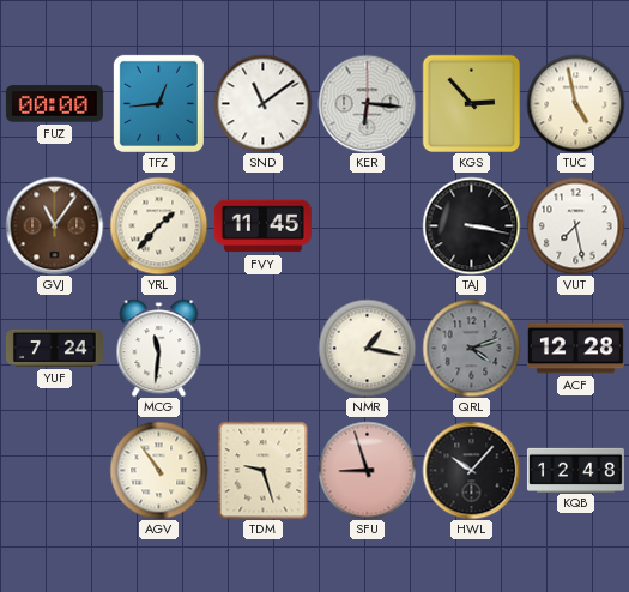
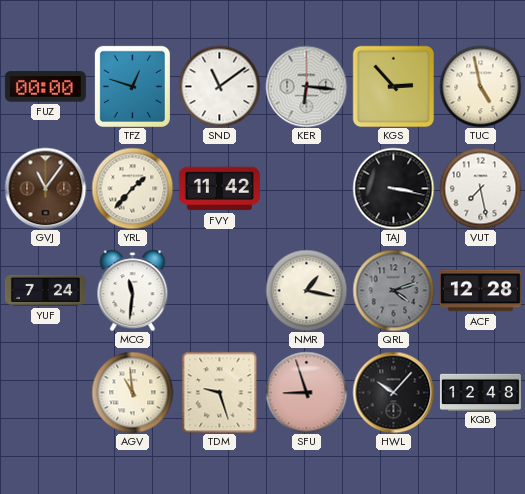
TFZ: 12:44 -> 12:48
FVY: 11:45 -> 11:42
AGV: 10:54 -> 10:59
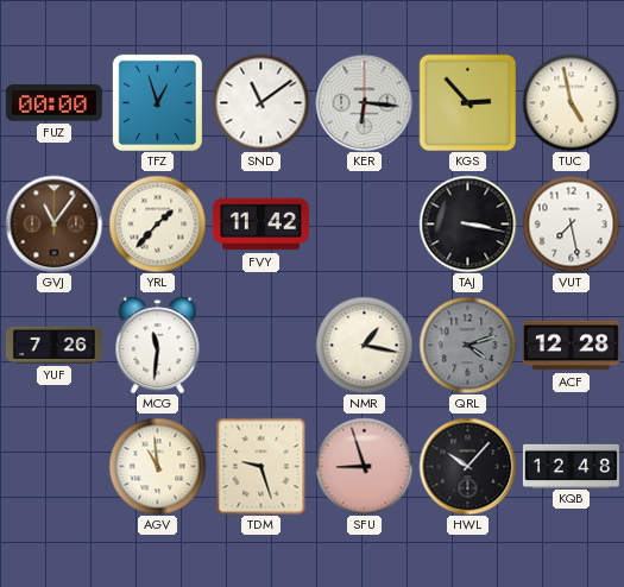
TFZ: 12:48 -> 12:57
YUF: 7:24 -> 7:26
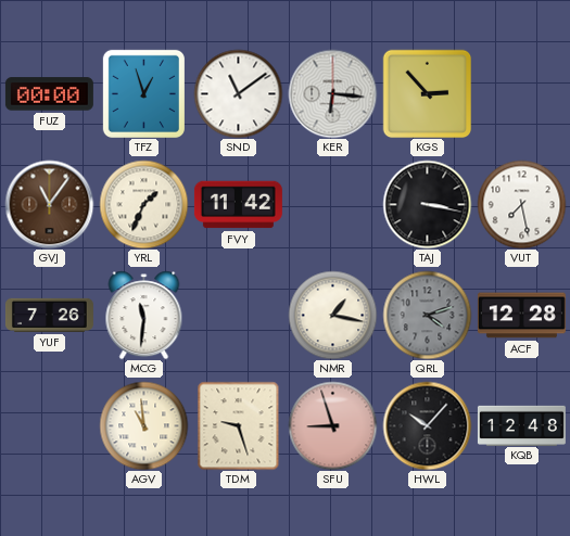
TUC: 4:58 -> none
YRL: 1:37 -> 1:34
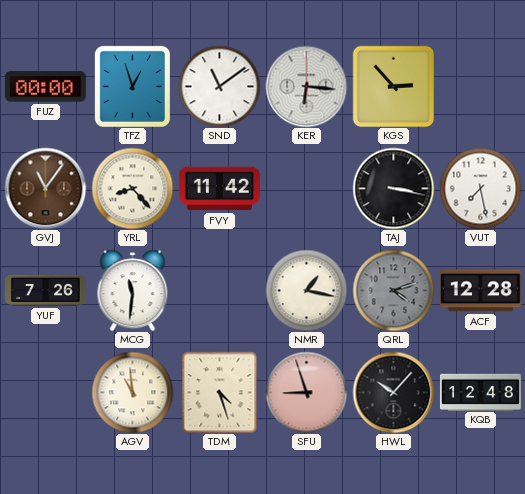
YRL: 1:34 -> 8:23
TDM: 9:27 -> 4:27
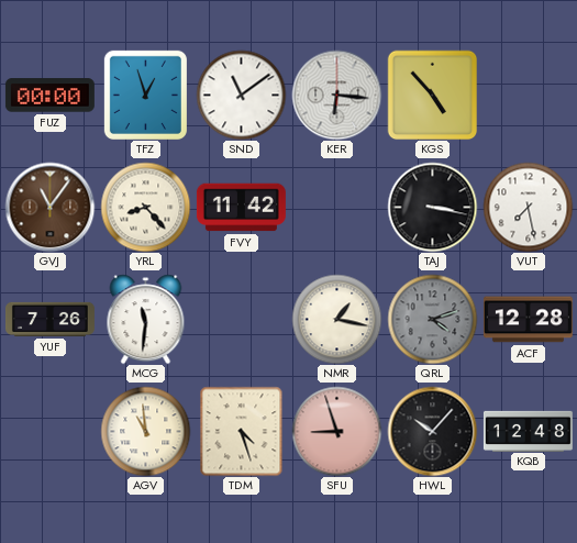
KGS: 2:53 -> 4:53
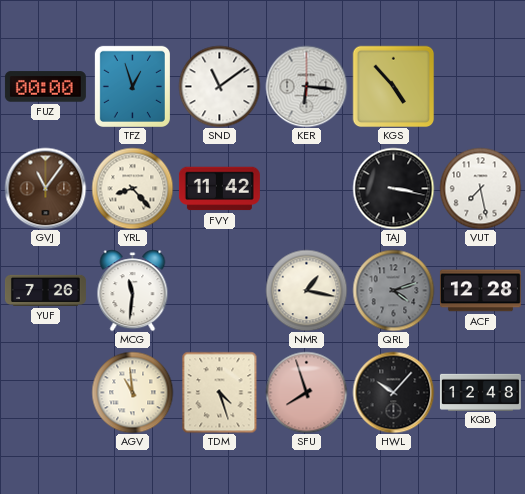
SFU: 8:57 -> 7:57
